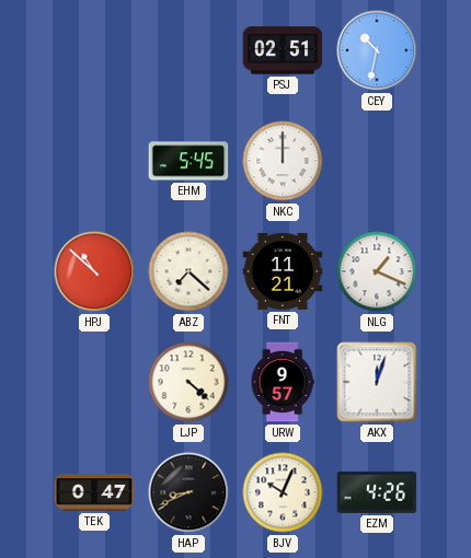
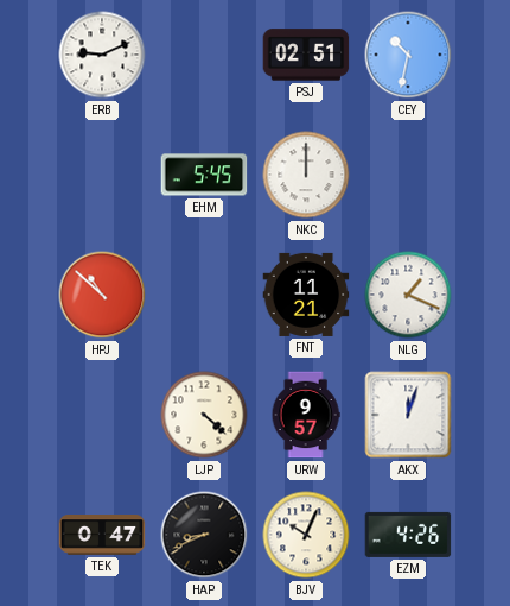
ERB: none -> 9:11
ABZ: 7:22 -> none
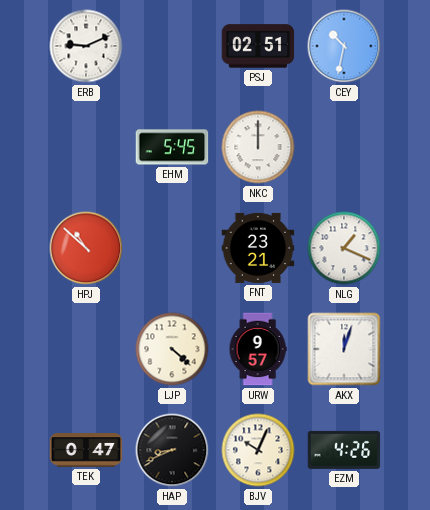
FNT: 11:21 -> 23:21
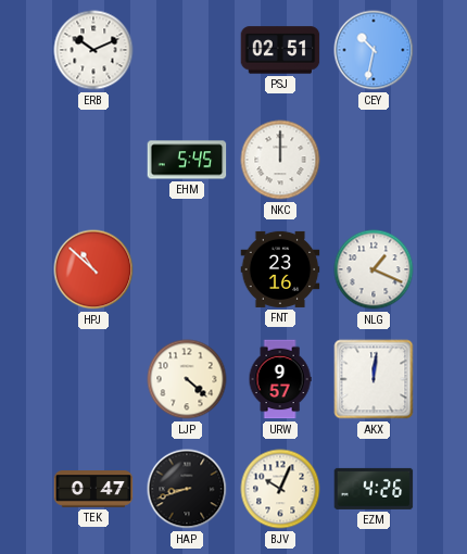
ERB: 9:11 -> 10:11
FNT: 23:21 -> 23:16
AKX: 12:03 -> 12:01
HAP: 8:41 -> 8:42
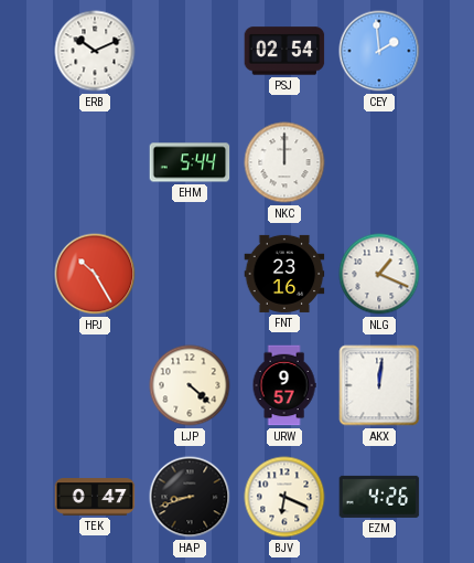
PSJ: 02:51 -> 02:54
CEY: 10:32 -> 1:59
EHM: 5:45 -> 5:44
HPJ: 10:52 -> 10:25
BJV: 10:04 -> 6:19
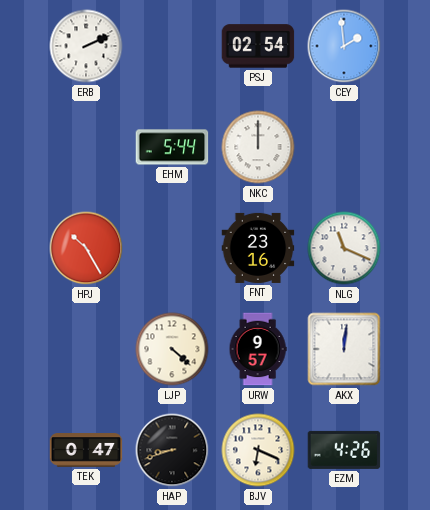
ERB: 10:11 -> 2:11
NLG: 1:19 -> 11:19
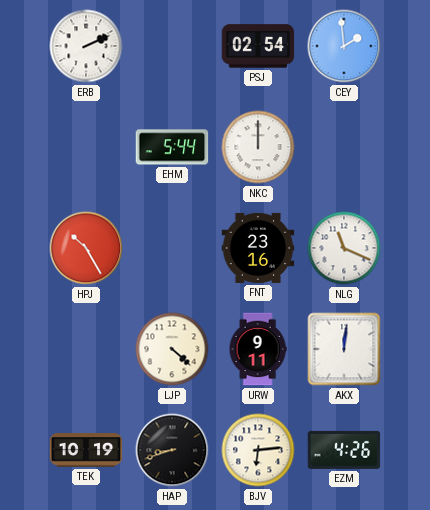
URW: 9:57 -> 9:11
TEK: 0:47 -> 10:19
BJV: 6:19 -> 6:14
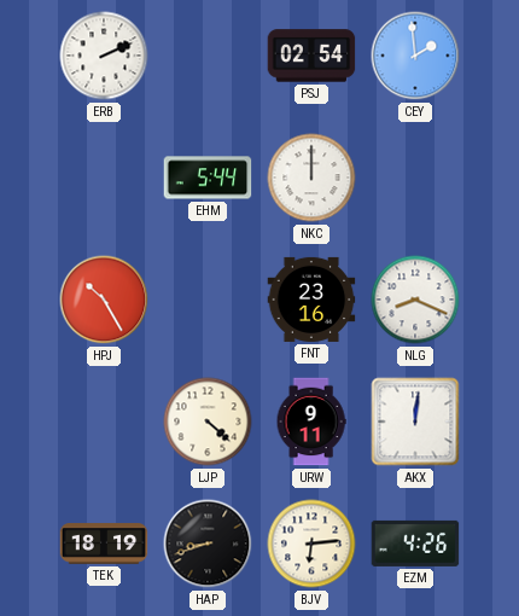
NLG: 11:19 -> 8:19
TEK: 10:19 -> 18:19
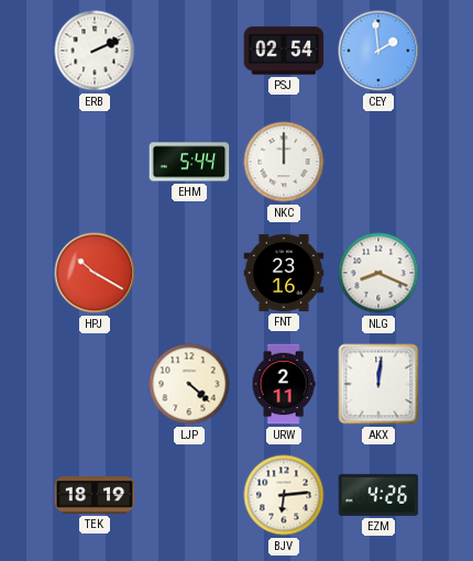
HPJ: 10:25 -> 10:20
URW: 9:11 -> 2:11
HAP: 8:42 -> none
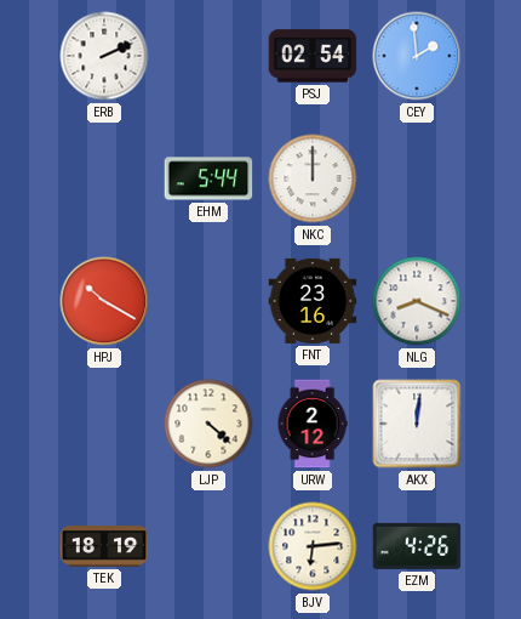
URW: 2:11 -> 2:12
